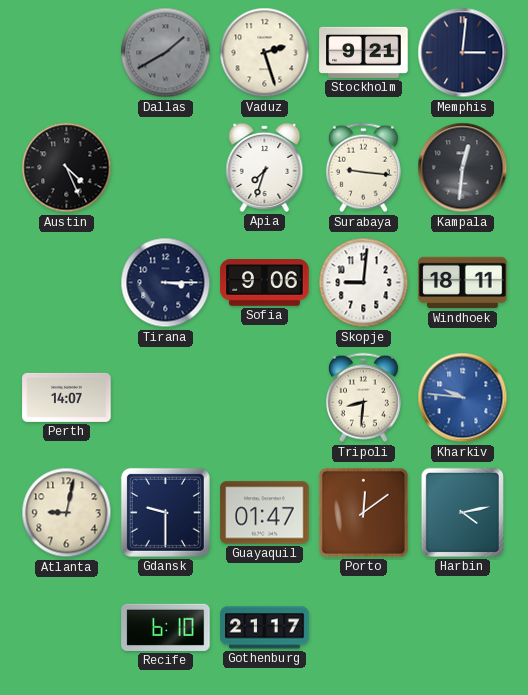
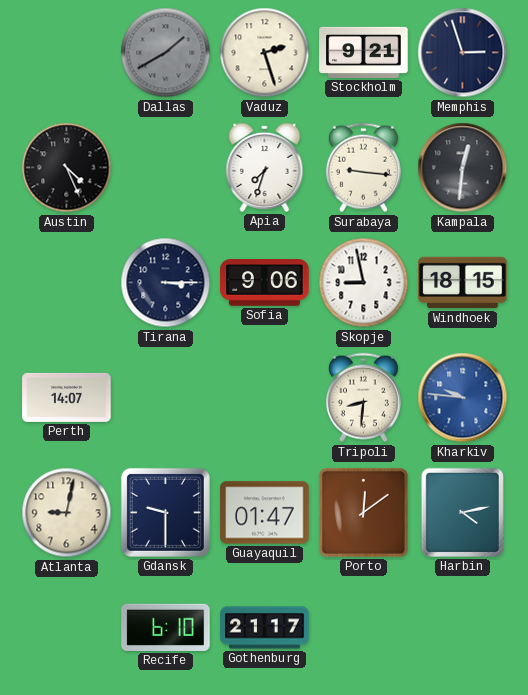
Memphis: 3:01 -> 2:57
Skopje: 9:01 -> 8:58
Windhoek: 18:11 -> 18:15
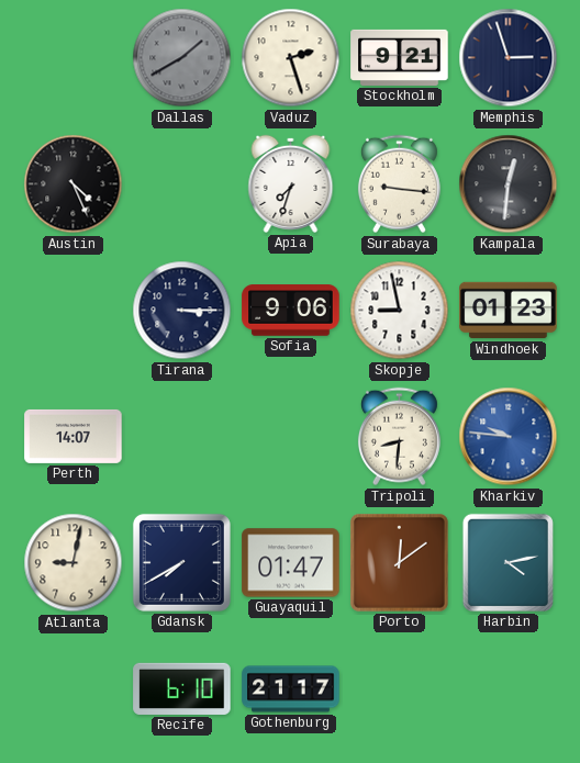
Windhoek: 18:15 -> 01:23
Gdansk: 9:30 -> 7:40
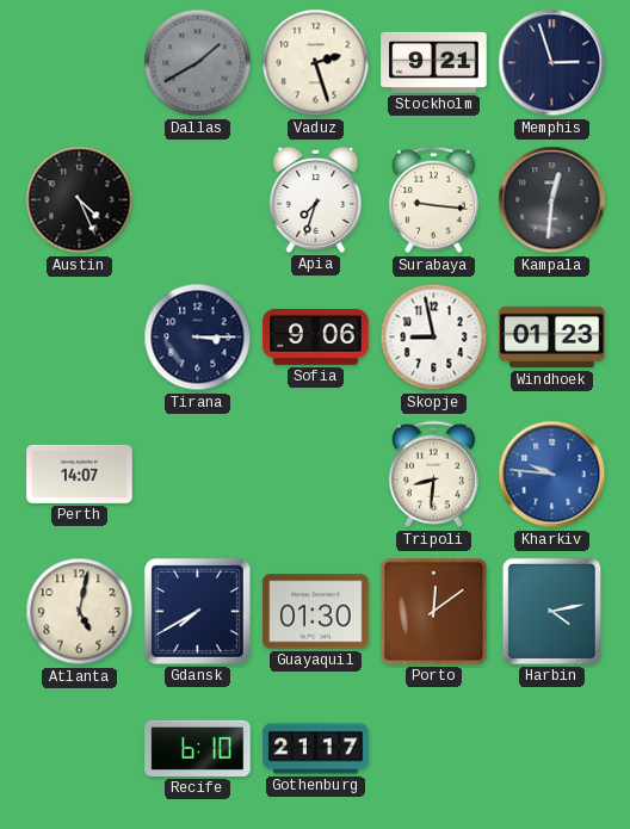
Atlanta: 9:02 -> 5:02
Guayaquil: 01:47 -> 01:30
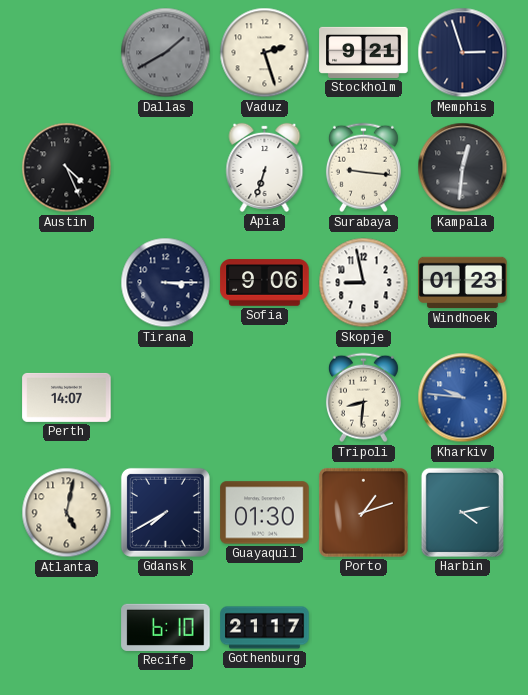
Apia: 7:33 -> 6:33
Porto: 12:09 -> 1:12
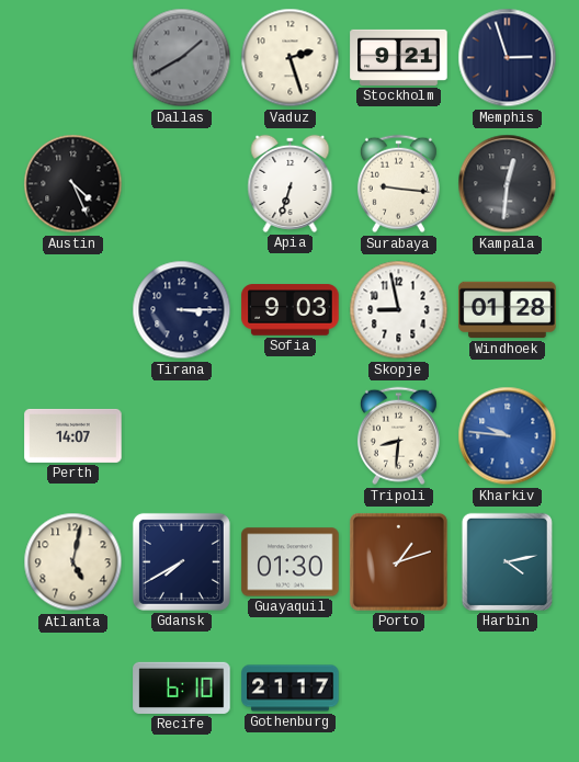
Sofia: 9:06 -> 9:03
Windhoek: 01:23 -> 01:28
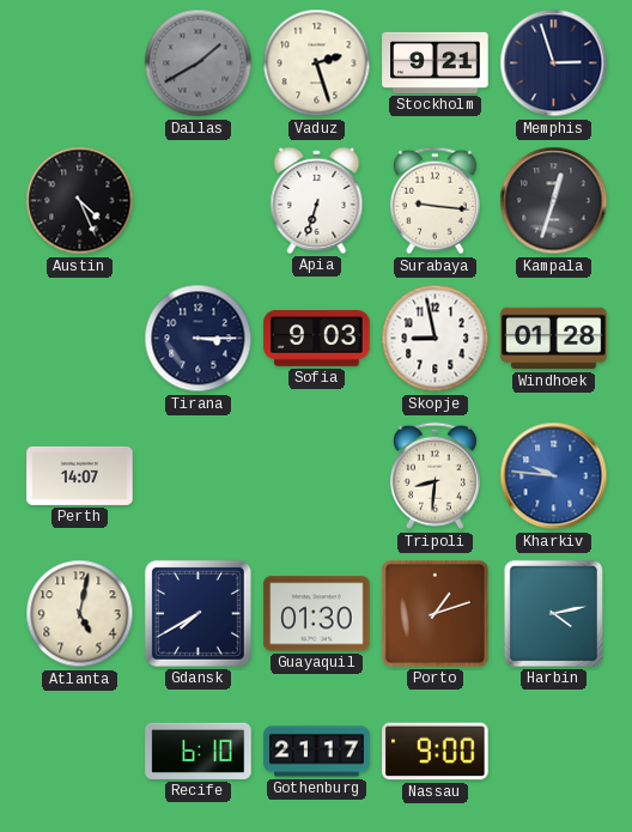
Kampala: 12:31 -> 12:33
Nassau: none -> 9:00
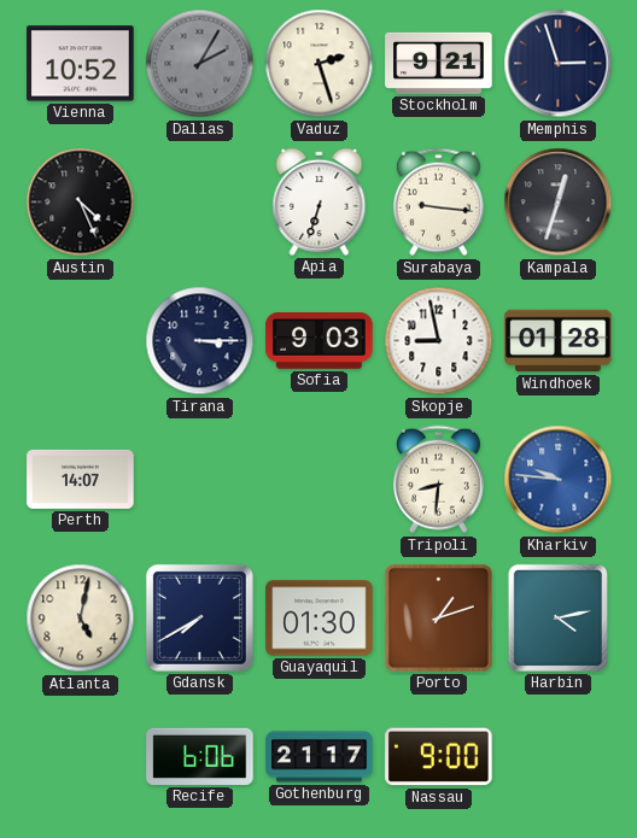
Vienna: none -> 10:52
Dallas: 1:40 -> 2:05
Recife: 6:10 -> 6:06
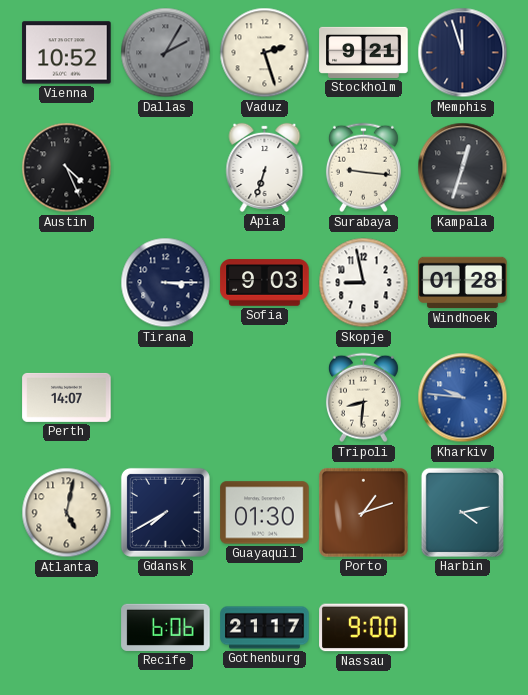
Memphis: 2:57 -> 11:57
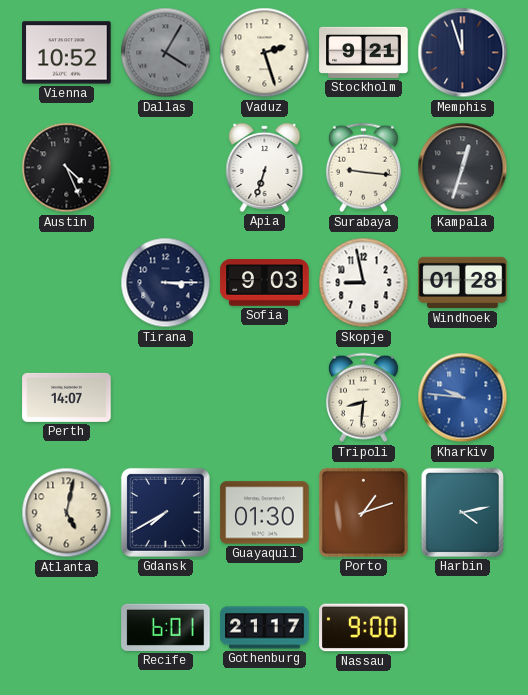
Dallas: 2:05 -> 4:05
Recife: 6:06 -> 6:01
